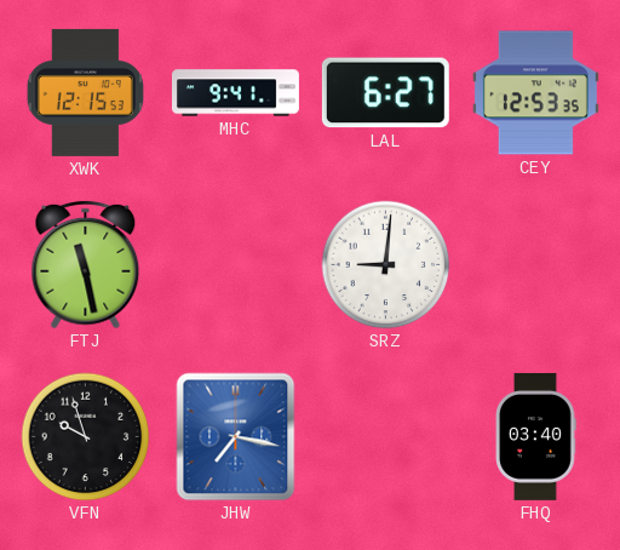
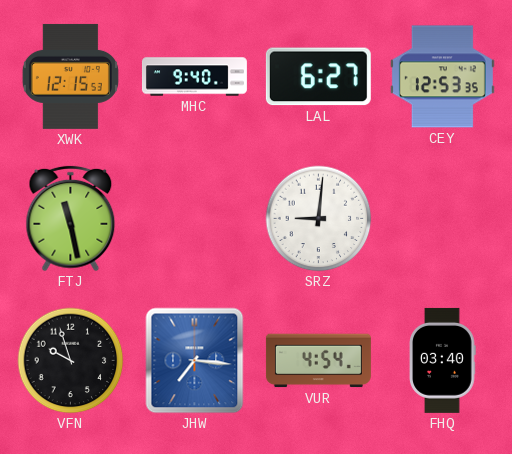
MHC: 9:41 -> 9:40
JHW: 7:17 -> 7:16
VUR: none -> 4:54
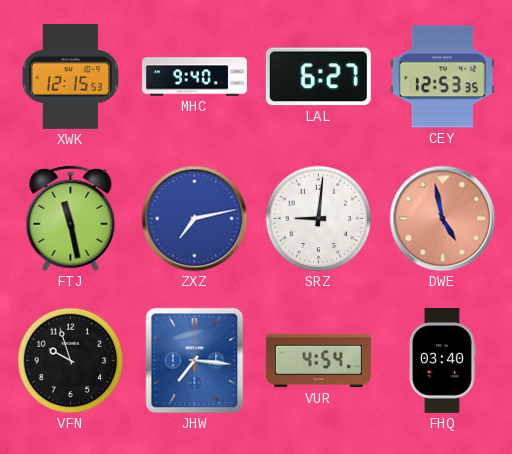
ZXZ: none -> 7:13
DWE: none -> 4:58
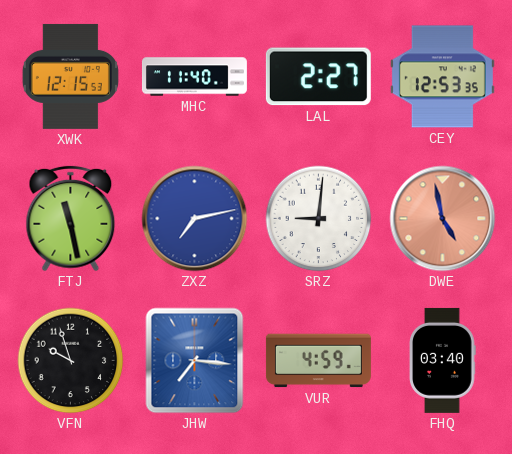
MHC: 9:40 -> 11:40
LAL: 6:27 -> 2:27
VUR: 4:54 -> 4:59
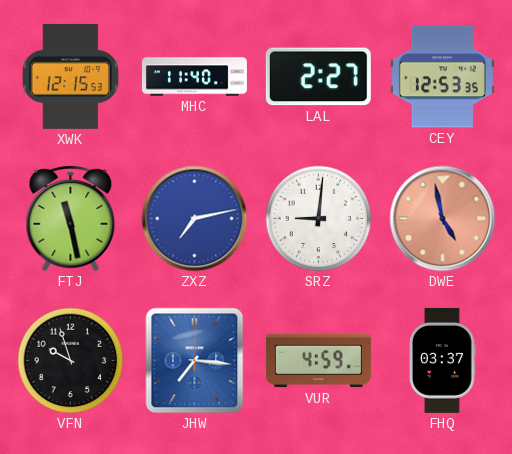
FHQ: 03:40 -> 03:37
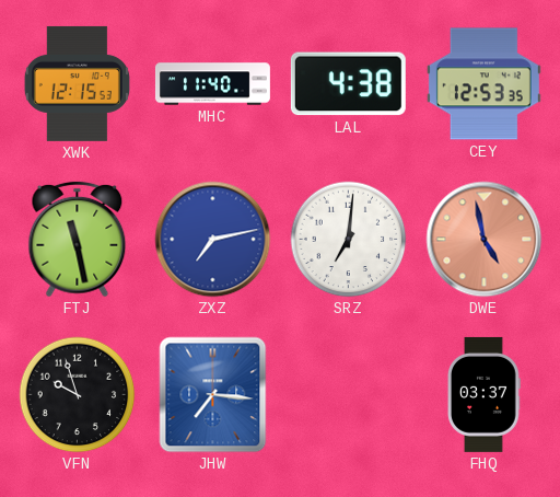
LAL: 2:27 -> 4:38
SRZ: 9:01 -> 7:01
VUR: 4:59 -> none
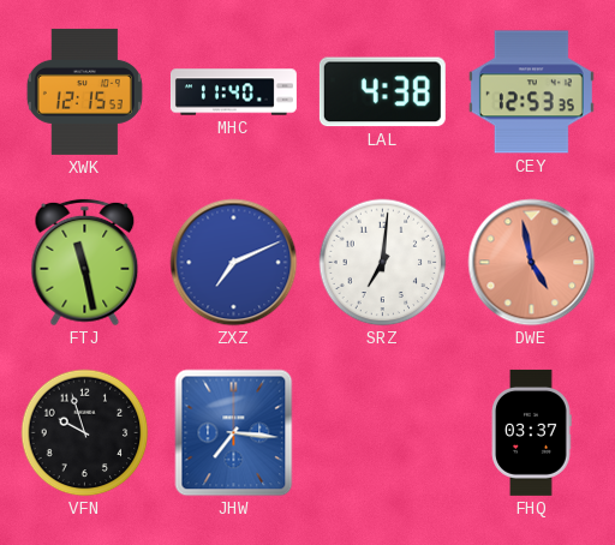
ZXZ: 7:13 -> 7:11
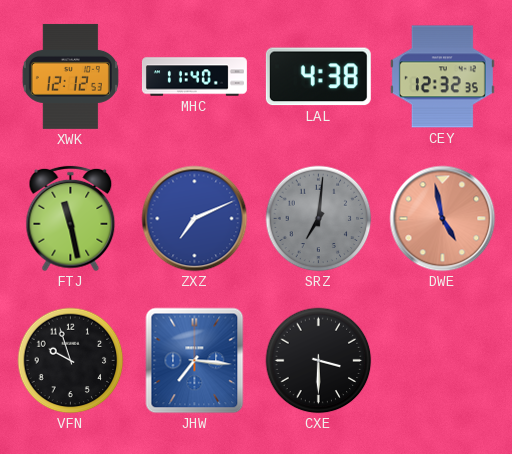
XWK: 12:15 -> 12:12
CEY: 12:53 -> 12:32
SRZ dial: white -> grey
CXE: none -> 3:30
FHQ: 03:37 -> none
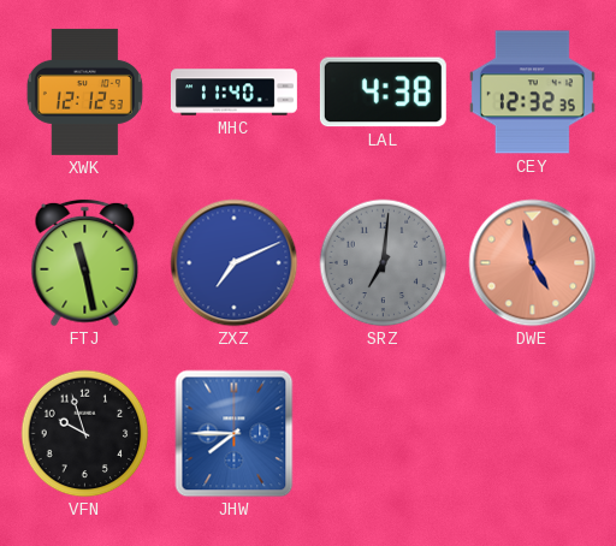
JHW: 7:16 -> 7:45
CXE: 3:30 -> none
